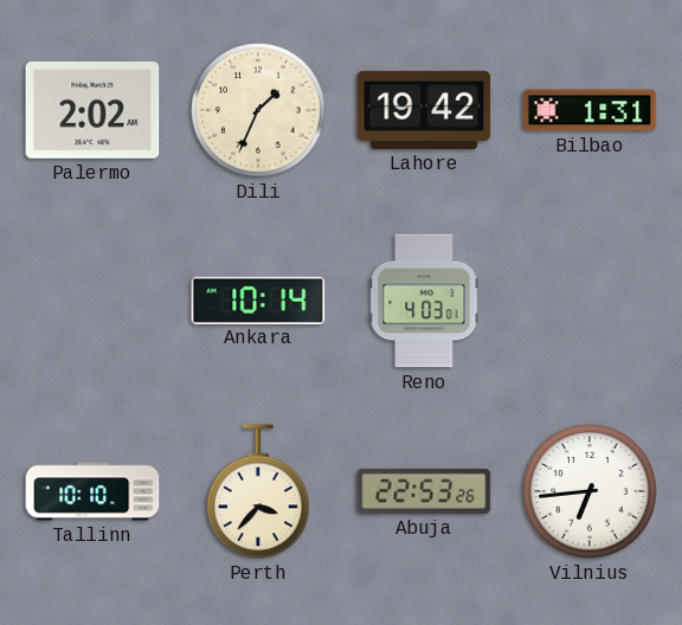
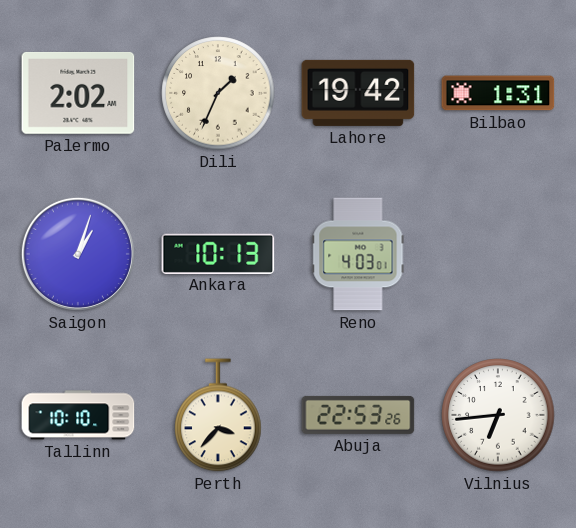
Saigon: none -> 1:03
Ankara: 10:14 -> 10:13
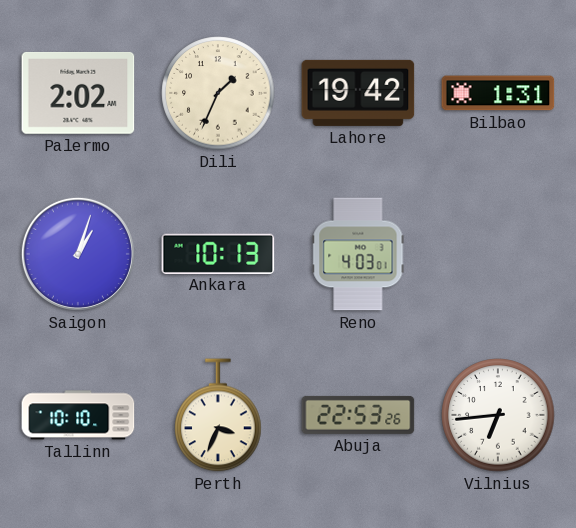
Perth: 3:37 -> 3:34
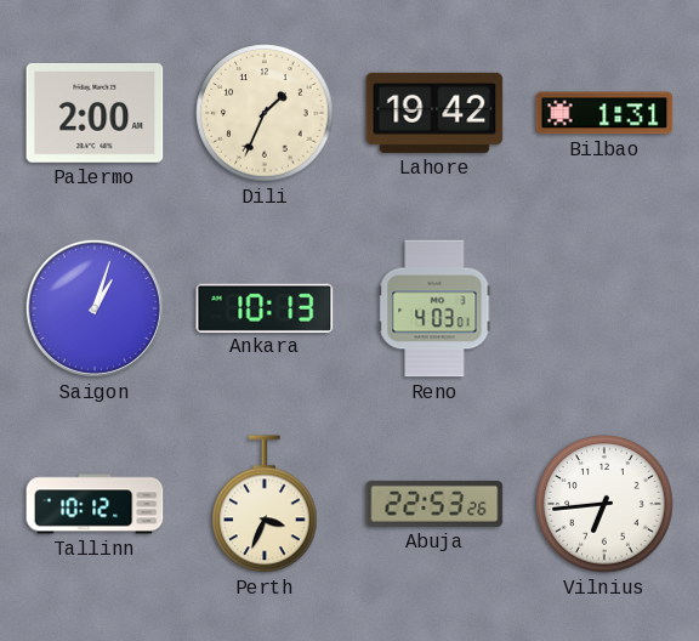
Palermo: 2:02 -> 2:00
Tallinn: 10:10 -> 10:12
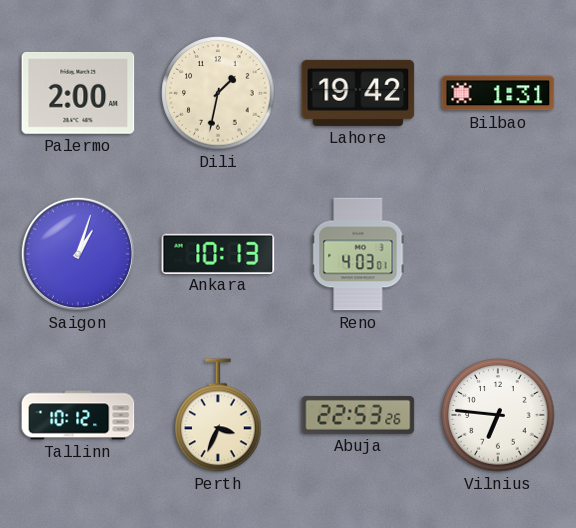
Dili: 1:34 -> 1:32
Vilnius: 6:44 -> 6:46
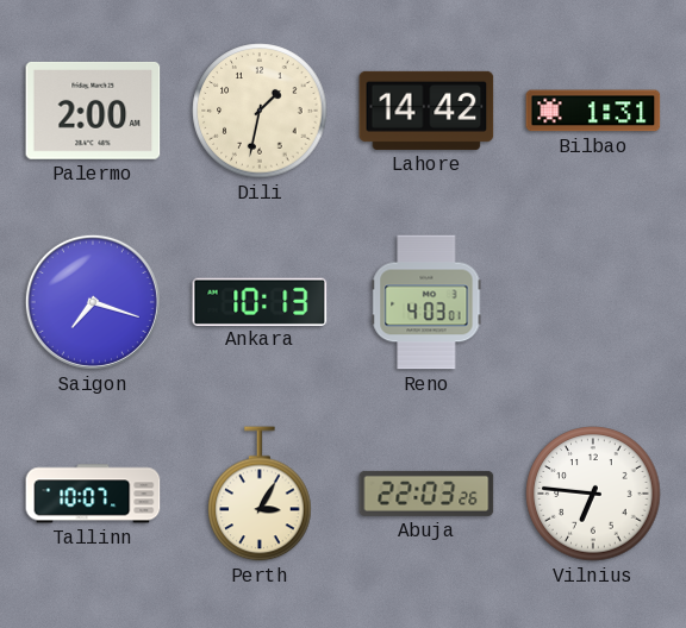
Lahore: 19:42 -> 14:42
Saigon: 1:03 -> 7:18
Tallinn: 10:12 -> 10:07
Perth: 3:34 -> 3:05
Abuja: 22:53 -> 22:03
